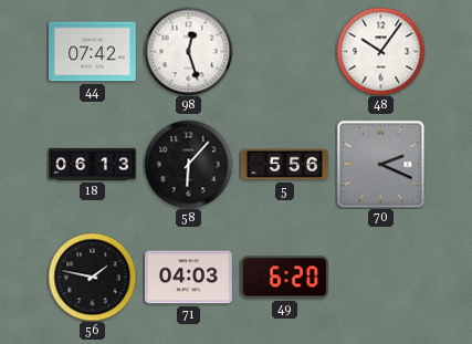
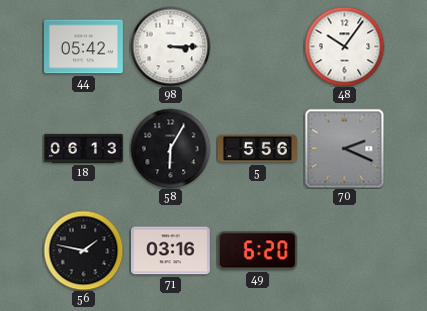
44: 07:42 -> 05:42
98: 12:27 -> 3:15
58: 6:07 -> 6:05
71: 04:03 -> 03:16
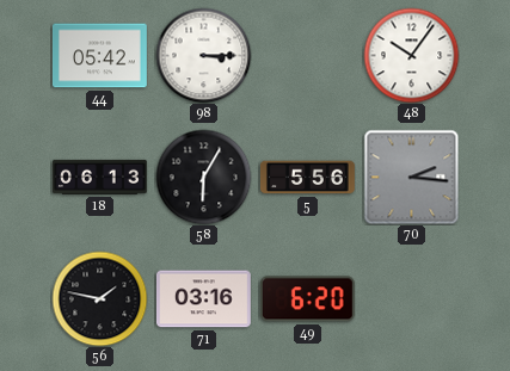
70: 2:19 -> 2:16
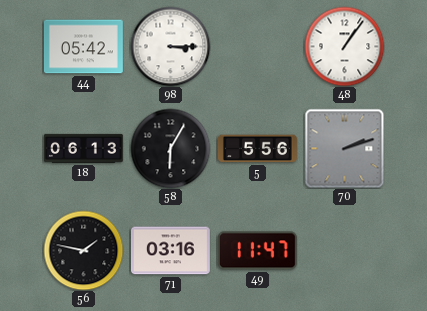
48: 10:06 -> 1:06
70: 2:16 -> 2:12
49: 6:20 -> 11:47
